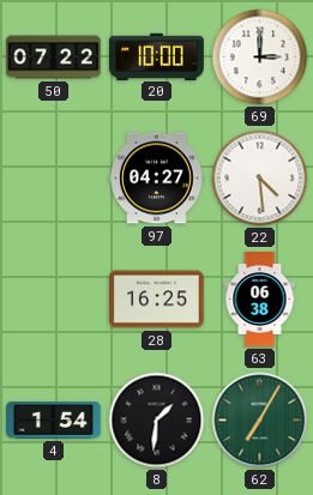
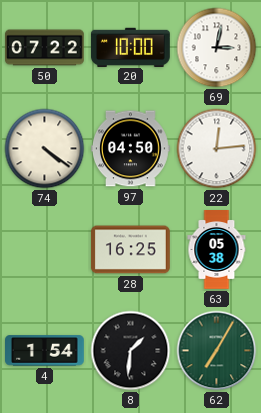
69: 3:00 -> 3:02
74: none -> 4:21
97: 04:27 -> 04:50
22: 4:29 -> 12:14
63: 06:38 -> 05:38
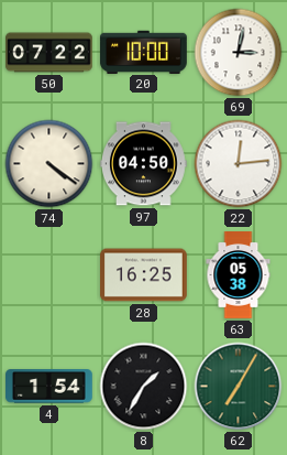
8: 1:31 -> 1:35
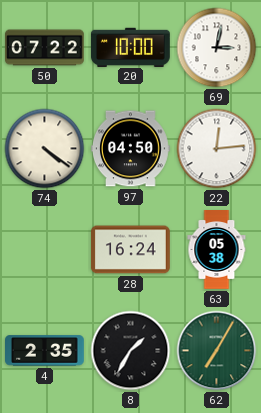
28: 16:25 -> 16:24
4: 1:54 -> 2:35
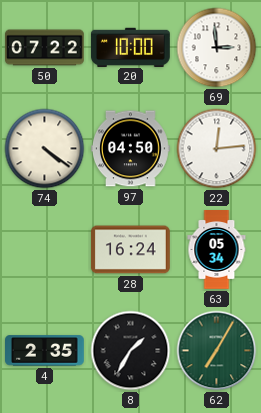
69: 3:02 -> 2:59
63: 05:38 -> 05:34
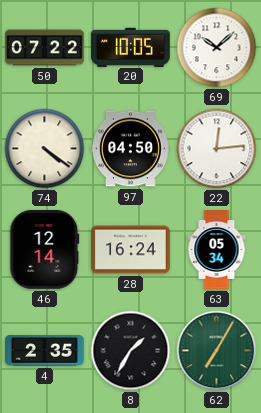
20: 10:00 -> 10:05
69: 2:59 -> 10:08
46: none -> 12:14
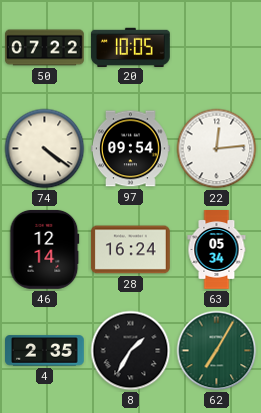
69: 10:08 -> none
97: 04:50 -> 09:54
